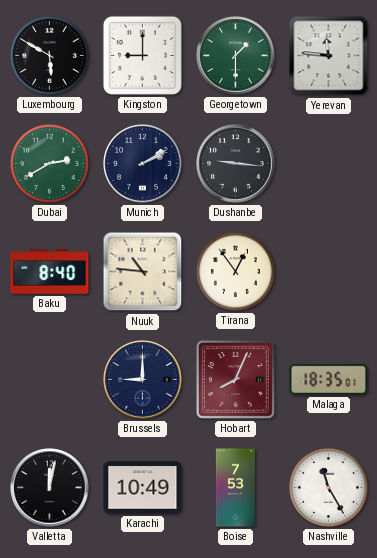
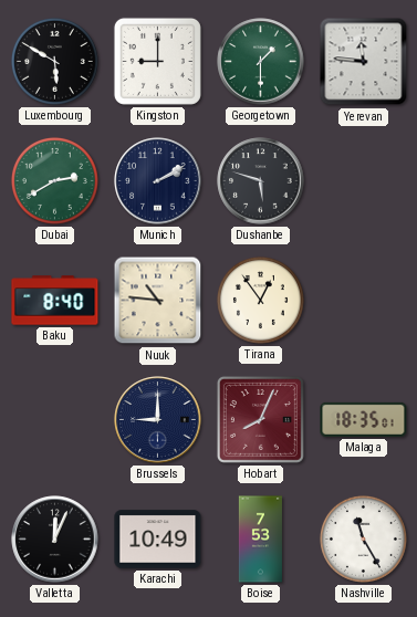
Dushanbe: 9:16 -> 5:48
Valletta: 12:02 -> 12:04
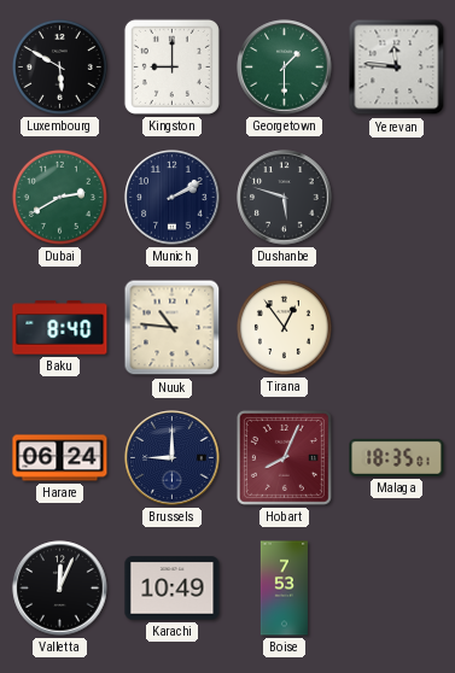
Harare: none -> 06:24
Nashville: 11:25 -> none
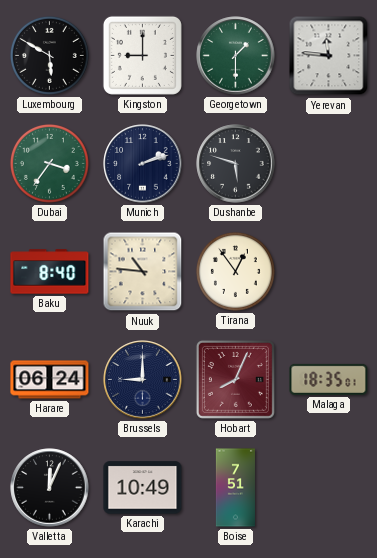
Dubai: 2:40 -> 3:36
Munich: 2:10 -> 2:12
Boise: 7:53 -> 7:51
